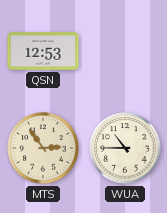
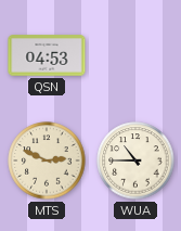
QSN: 12:53 -> 04:53
MTS: 2:54 -> 2:49
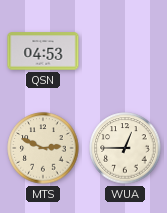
WUA: 10:45 -> 12:45
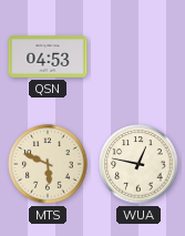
MTS: 2:49 -> 5:49
WUA: 12:45 -> 12:47
